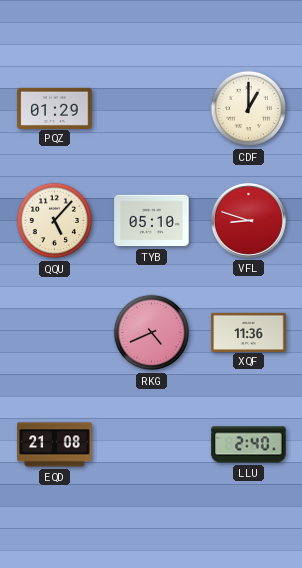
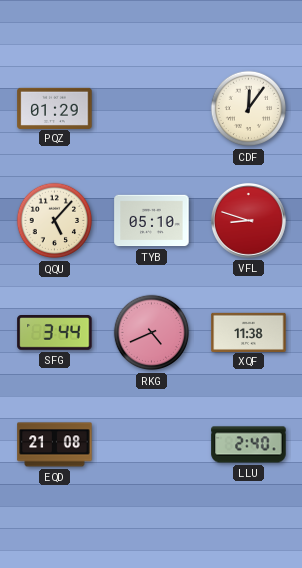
CDF: 1:00 -> 12:06
SFG: none -> 3:44
XQF: 11:36 -> 11:38
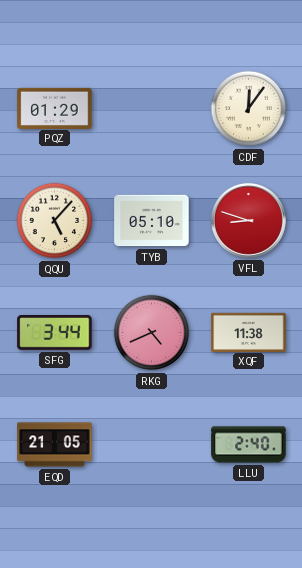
EQD: 21:08 -> 21:05
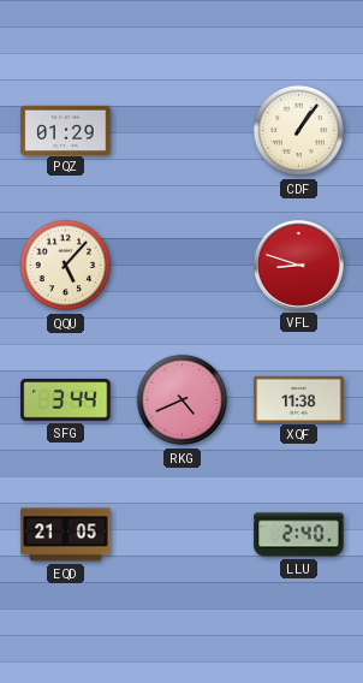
CDF: 12:06 -> 1:06
TYB: 05:10 -> none
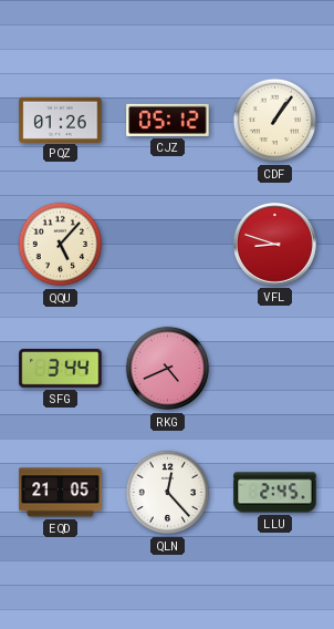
PQZ: 01:29 -> 01:26
CJZ: none -> 05:12
XQF: 11:38 -> none
QLN: none -> 12:23
LLU: 2:40 -> 2:45
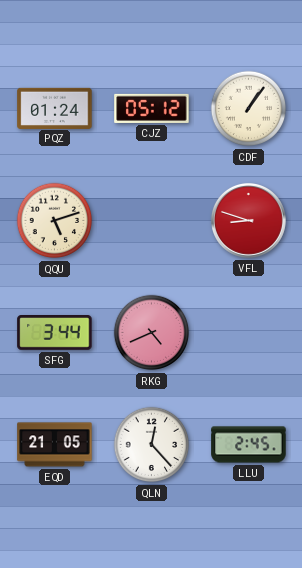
PQZ: 01:26 -> 01:24
QQU: 5:07 -> 5:12
